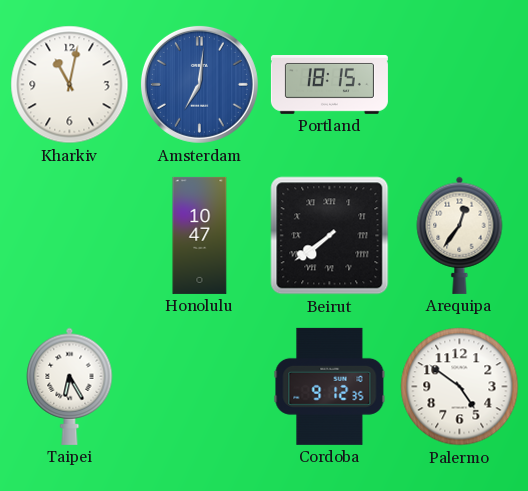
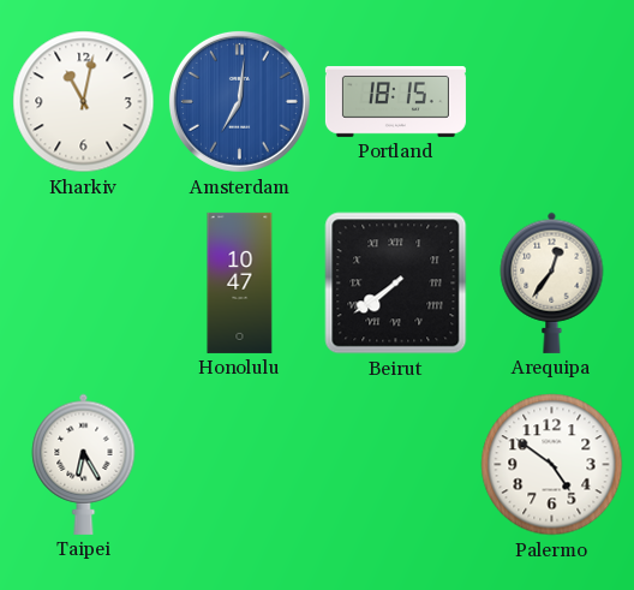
Cordoba: 9:12 -> none
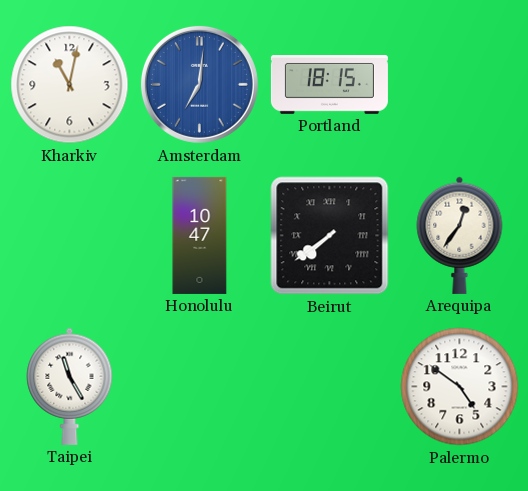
Taipei: 6:25 -> 11:25
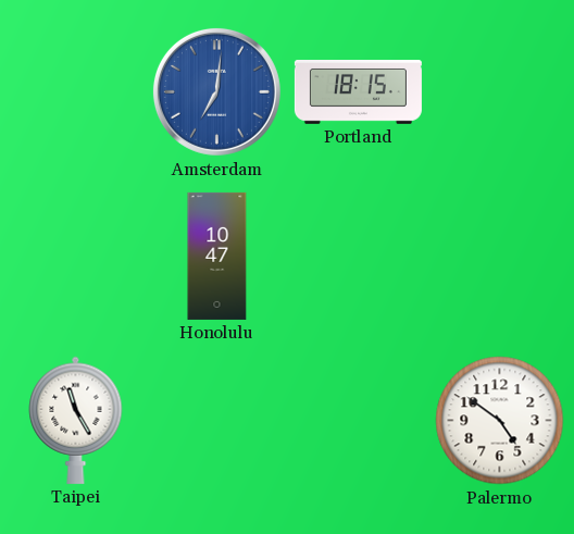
Kharkiv: 11:02 -> none
Beirut: 7:39 -> none
Arequipa: 12:36 -> none
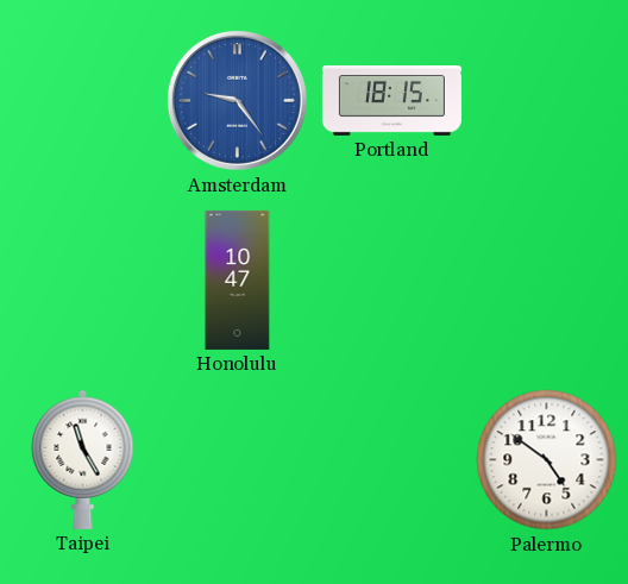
Amsterdam: 7:01 -> 9:24
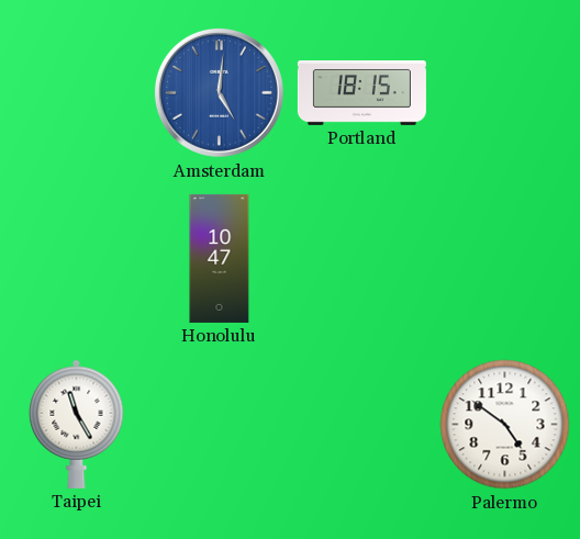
Amsterdam: 9:24 -> 5:01
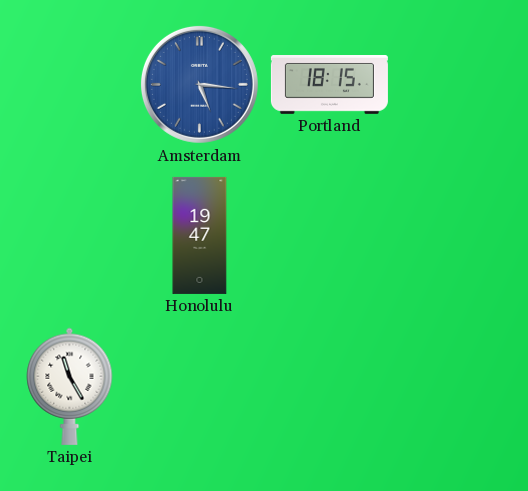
Amsterdam: 5:01 -> 5:16
Honolulu: 10:47 -> 19:47
Palermo: 4:51 -> none
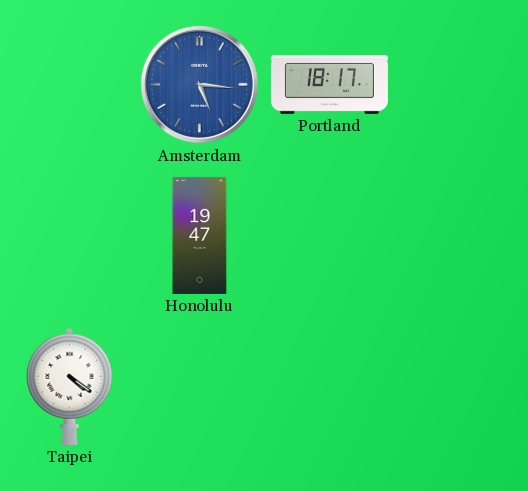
Portland: 18:15 -> 18:17
Taipei: 11:25 -> 4:21
